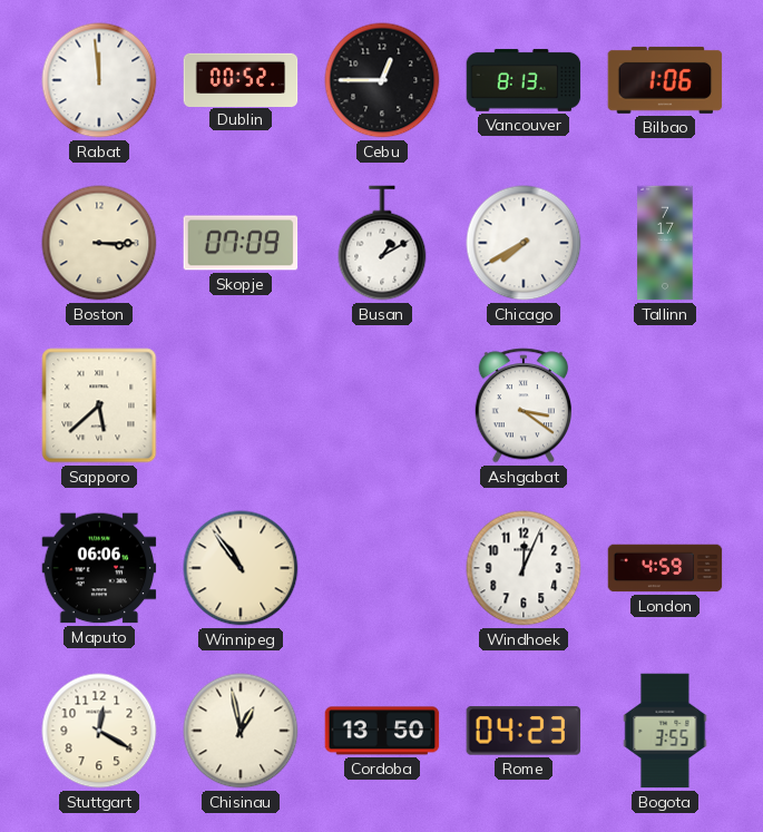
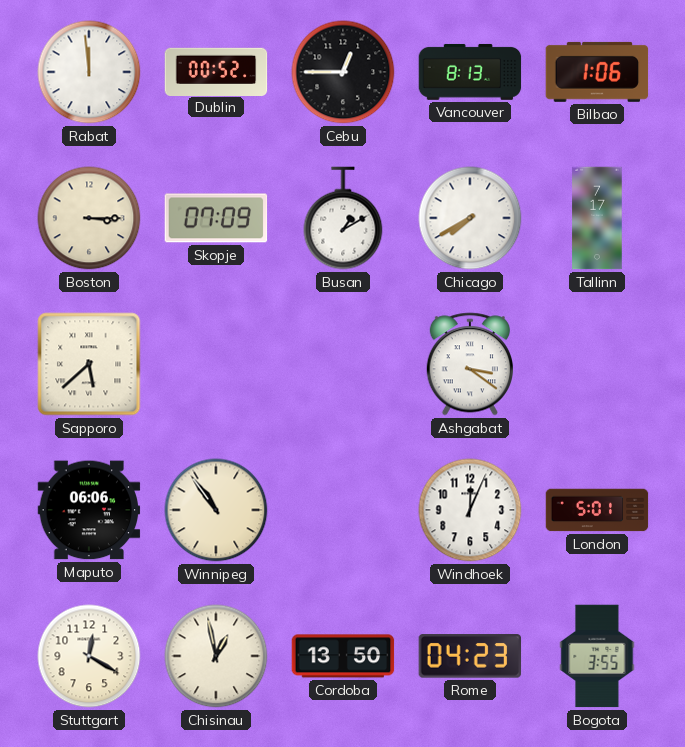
London: 4:59 -> 5:01
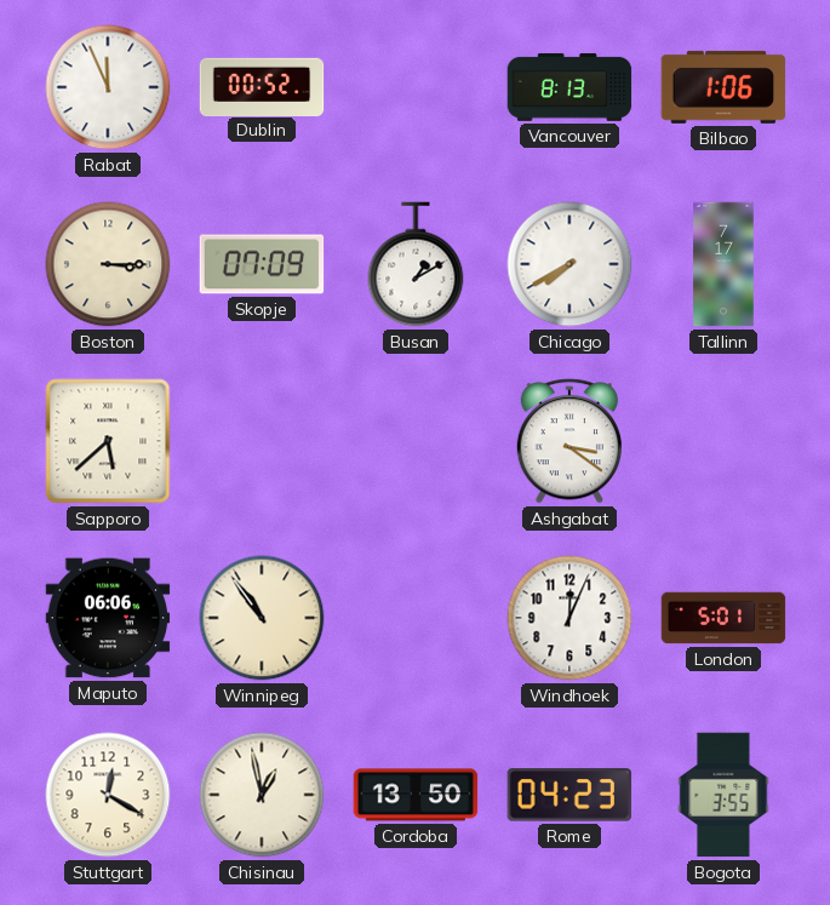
Rabat: 11:59 -> 11:56
Cebu: 12:45 -> none
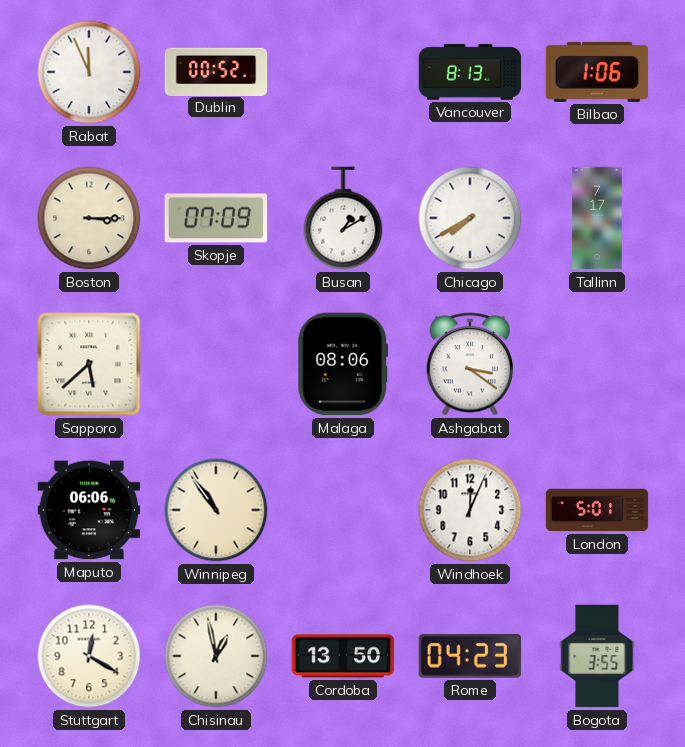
Malaga: none -> 08:06
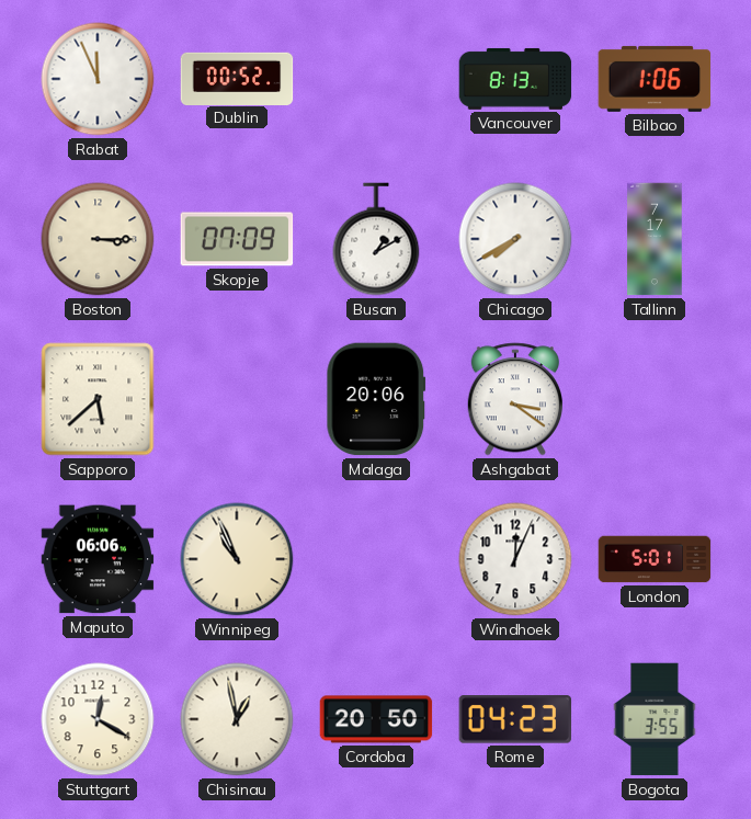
Malaga: 08:06 -> 20:06
Winnipeg: 10:54 -> 10:56
Cordoba: 13:50 -> 20:50
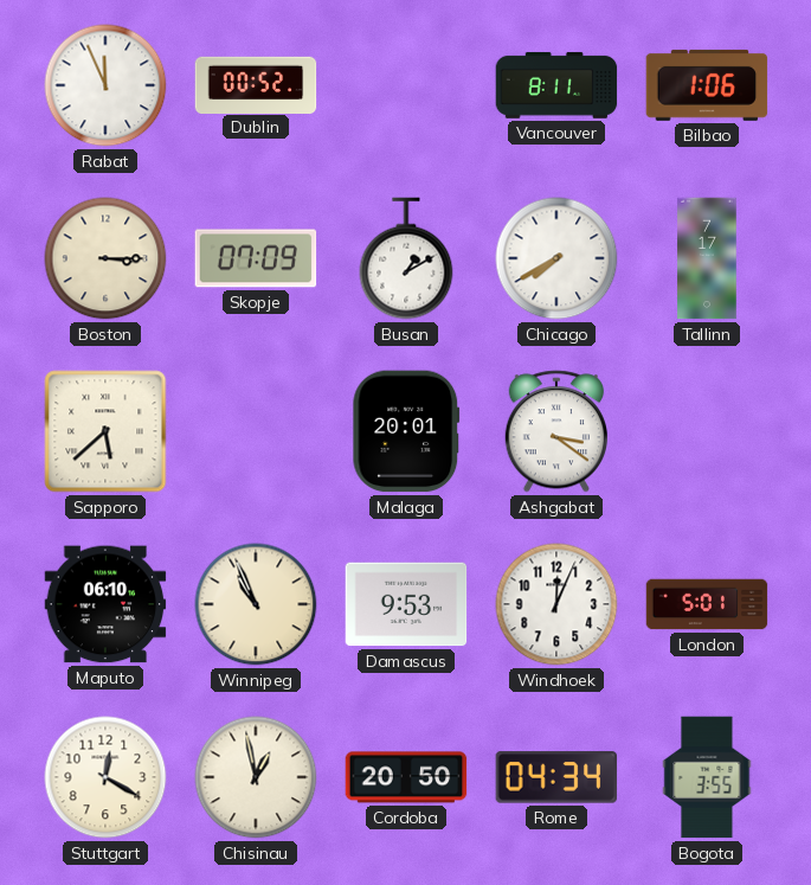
Vancouver: 8:13 -> 8:11
Malaga: 20:06 -> 20:01
Maputo: 06:06 -> 06:10
Damascus: none -> 9:53
Rome: 04:23 -> 04:34
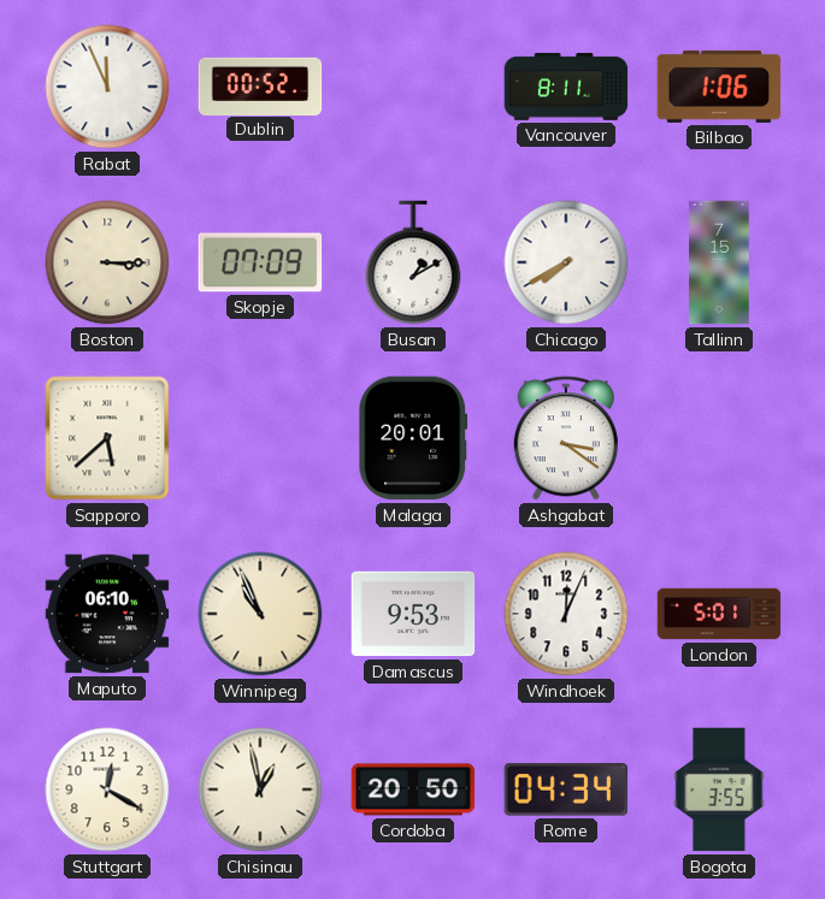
Tallinn: 7:17 -> 7:15
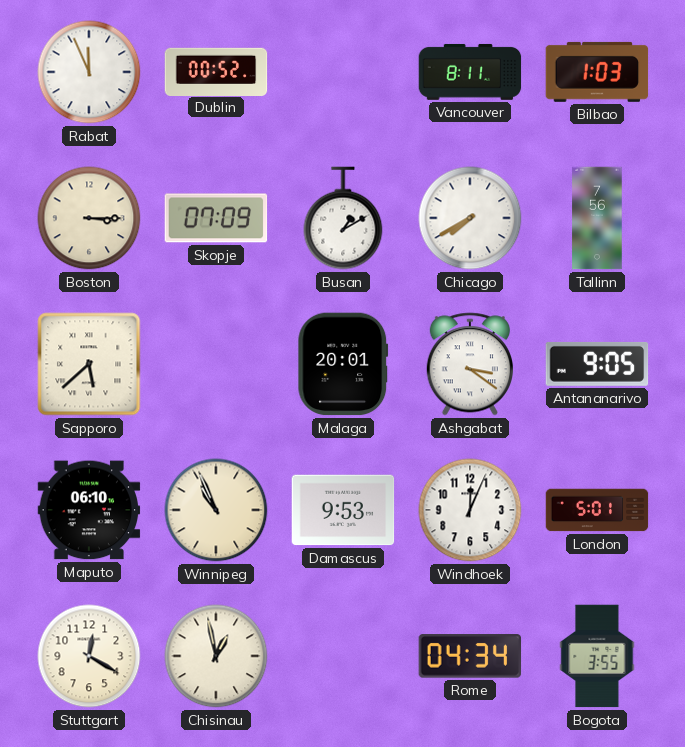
Bilbao: 1:06 -> 1:03
Tallinn: 7:15 -> 7:56
Antananarivo: none -> 9:05
Cordoba: 20:50 -> none
